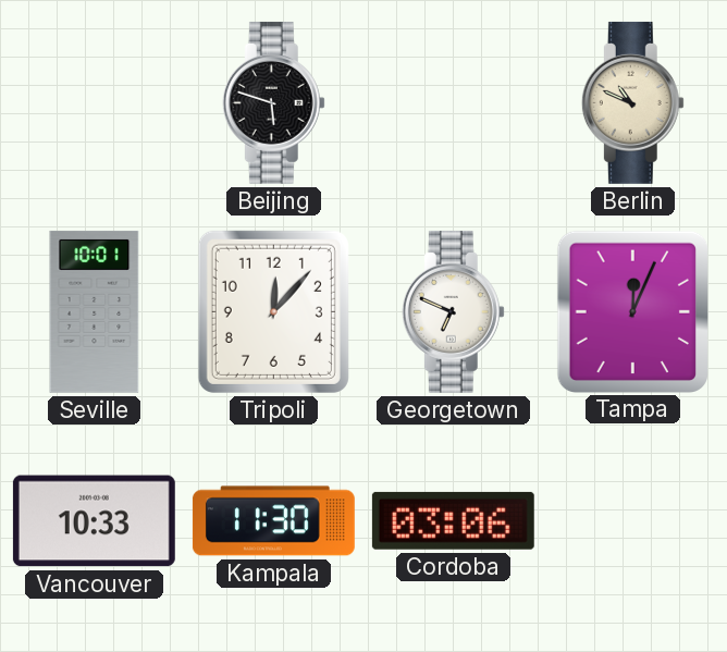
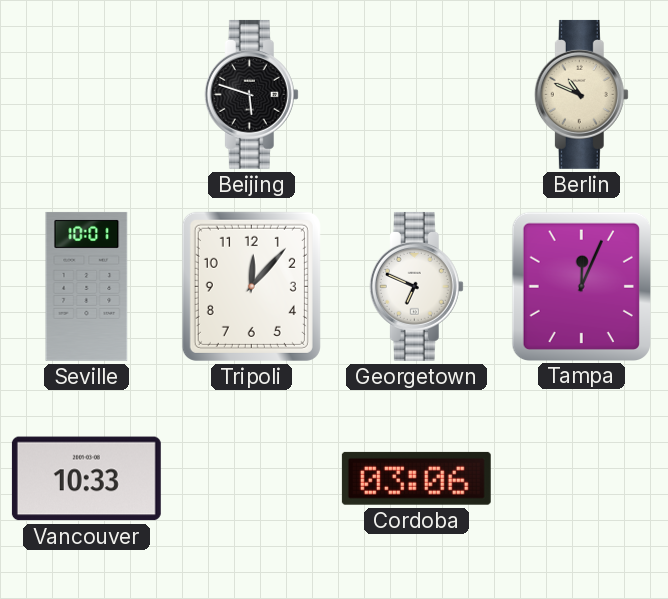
Kampala: 11:30 -> none
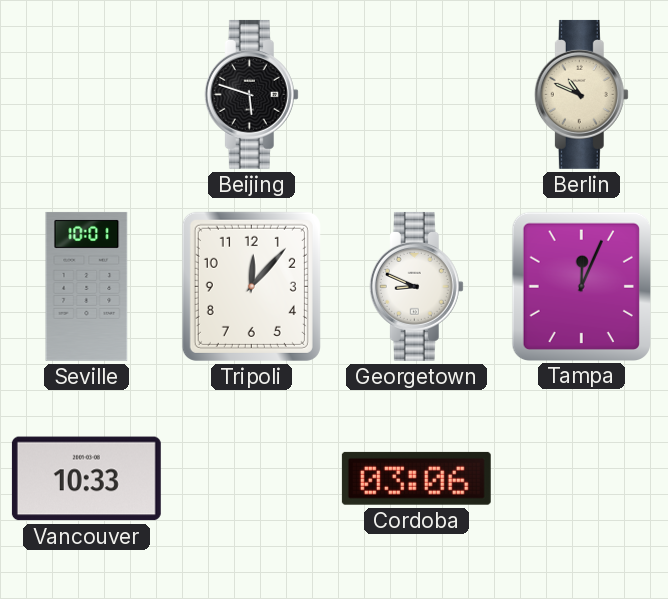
Georgetown: 6:49 -> 8:49
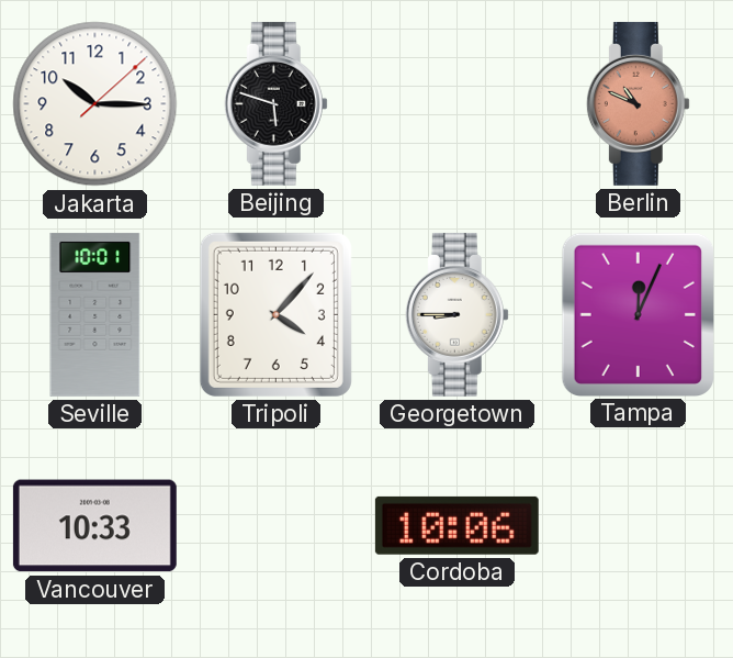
Jakarta: none -> 10:15
Berlin dial: cream -> salmon
Tripoli: 12:07 -> 4:07
Georgetown: 8:49 -> 8:45
Cordoba: 03:06 -> 10:06
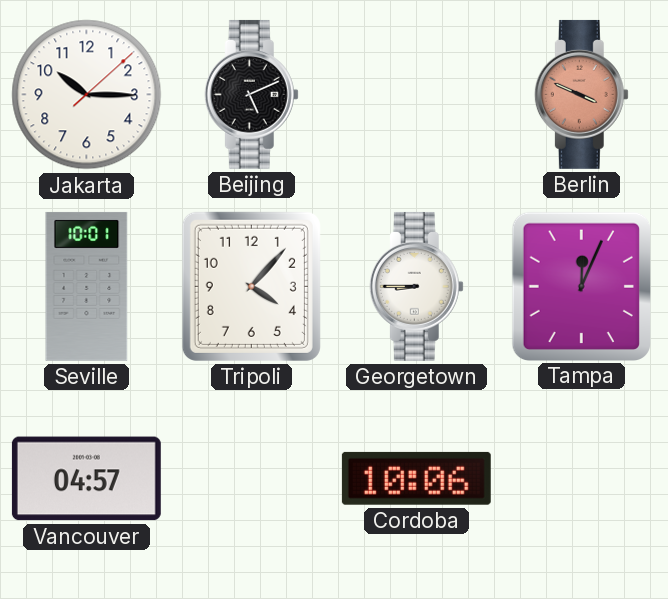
Beijing: 5:48 -> 5:11
Berlin: 10:49 -> 3:49
Vancouver: 10:33 -> 04:57
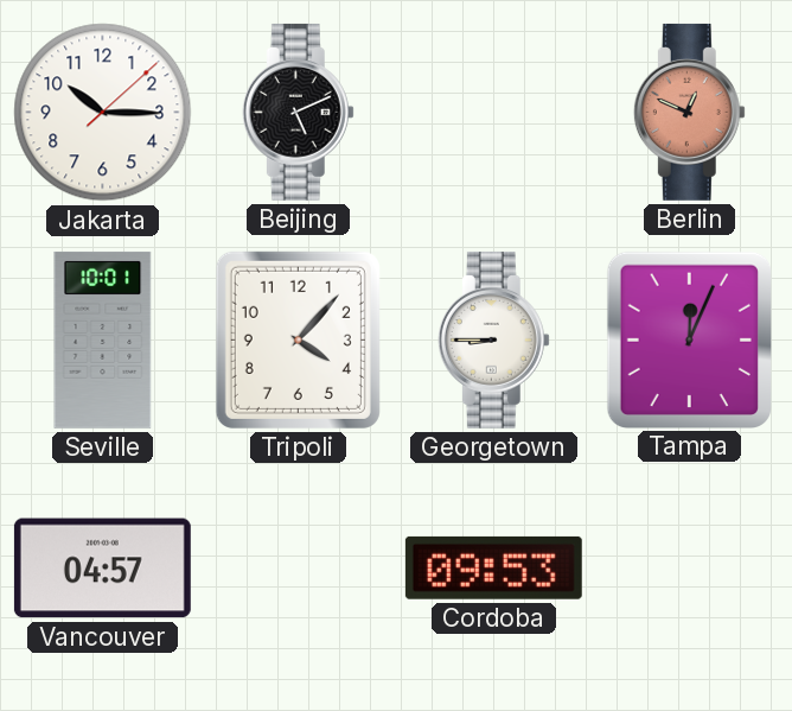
Berlin: 3:49 -> 12:49
Cordoba: 10:06 -> 09:53
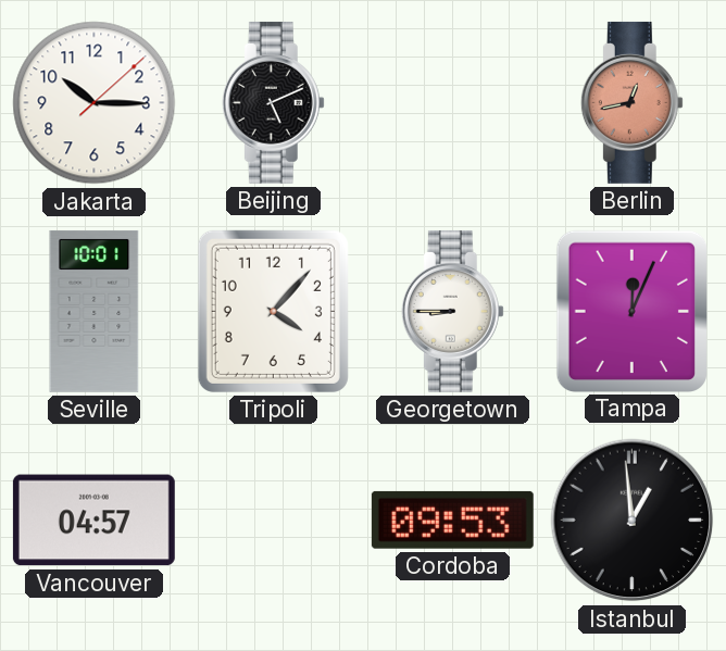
Berlin: 12:49 -> 12:43
Istanbul: none -> 12:59
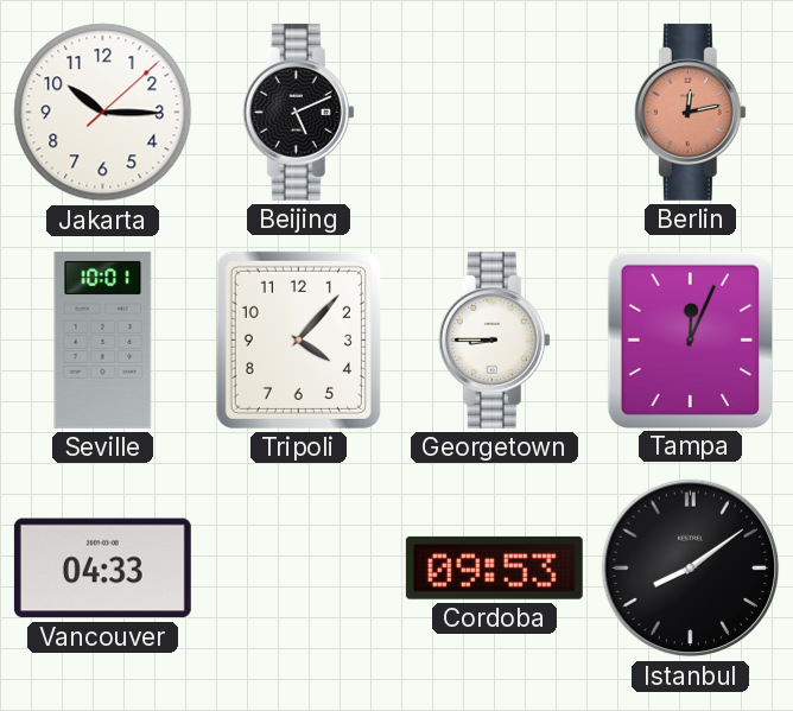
Berlin: 12:43 -> 12:13
Vancouver: 04:57 -> 04:33
Istanbul: 12:59 -> 8:09
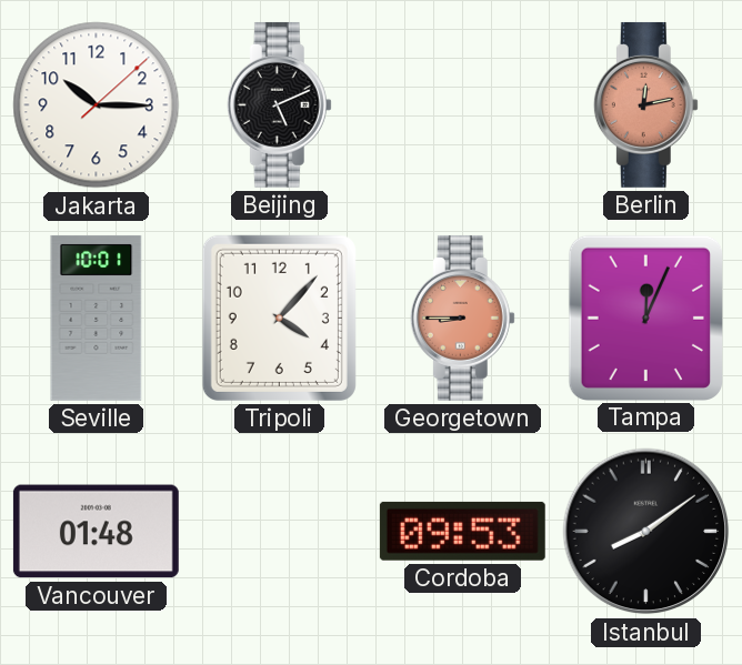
Georgetown dial: white -> salmon
Vancouver: 04:33 -> 01:48
